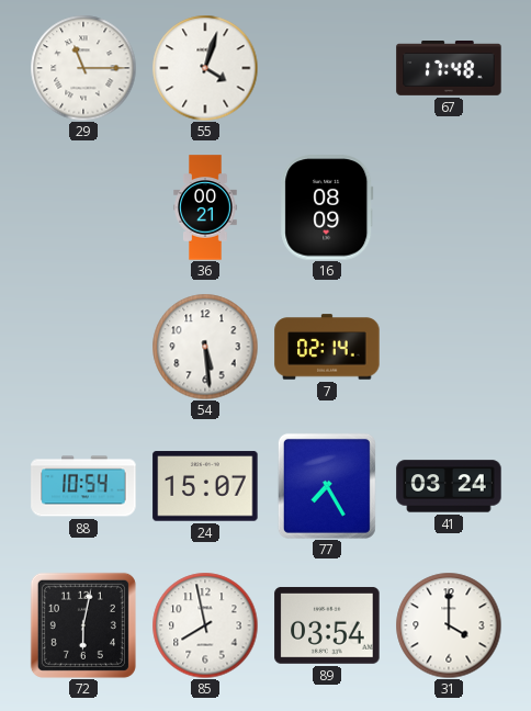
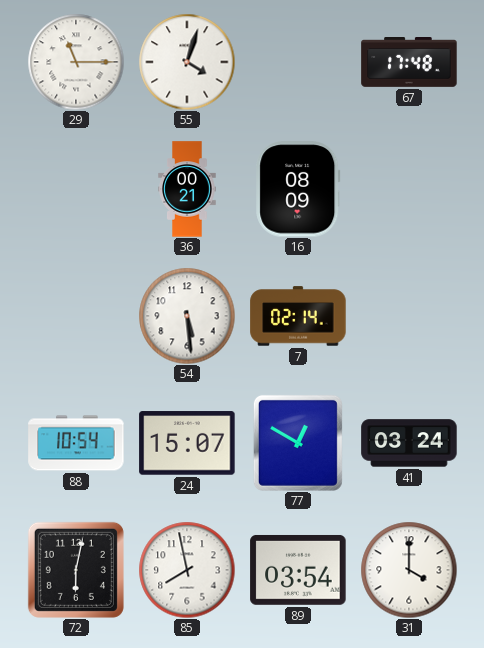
77: 7:25 -> 12:50
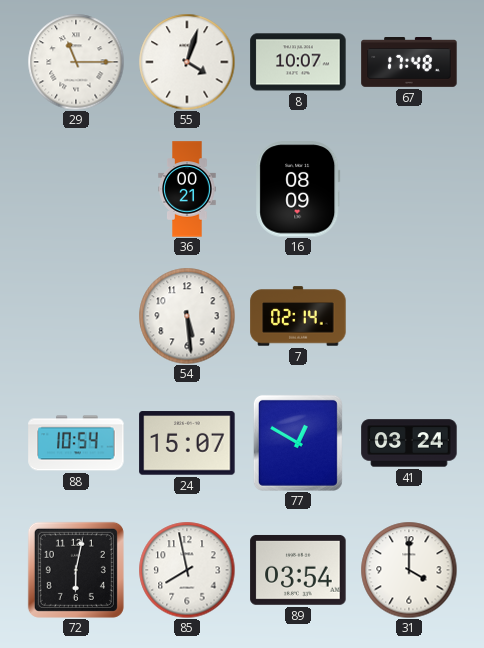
8: none -> 10:07
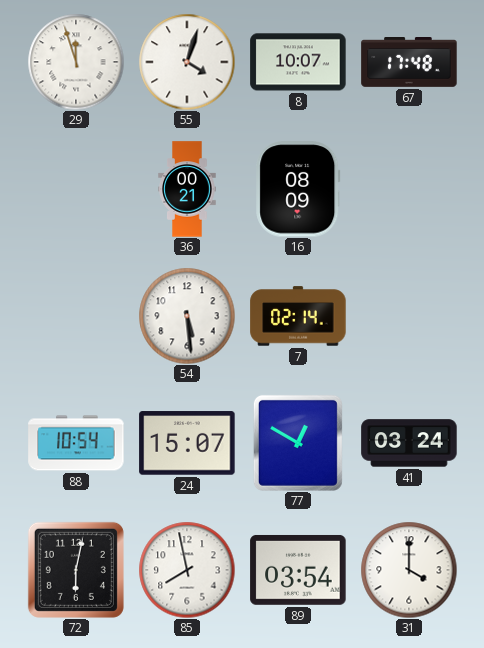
29: 11:15 -> 11:57
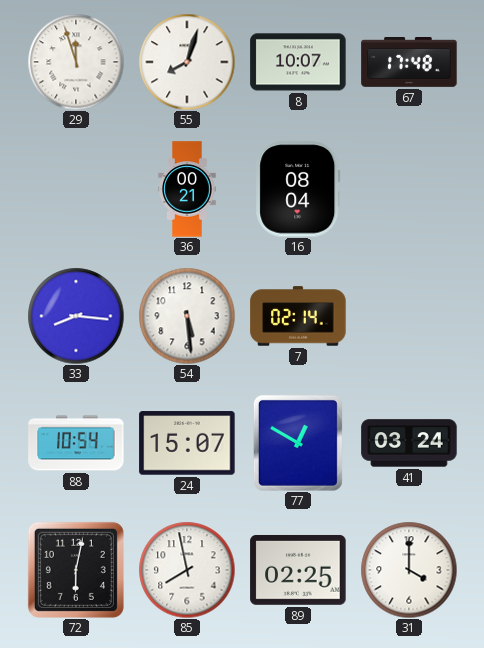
55: 4:03 -> 8:03
16: 08:09 -> 08:04
33: none -> 8:16
89: 03:54 -> 02:25
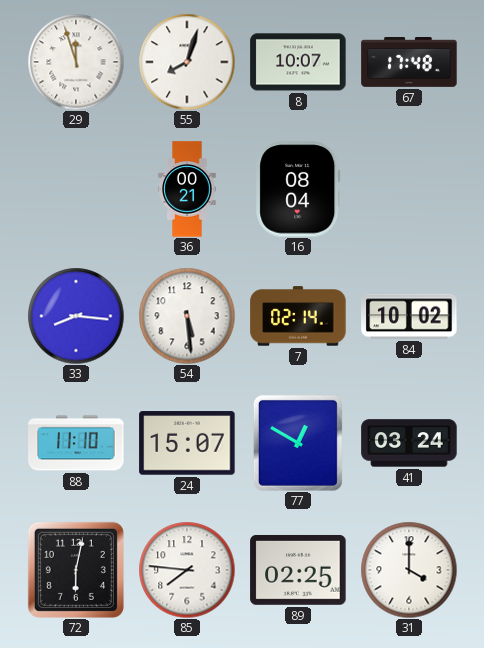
84: none -> 10:02
88: 10:54 -> 11:10
85: 7:58 -> 7:46
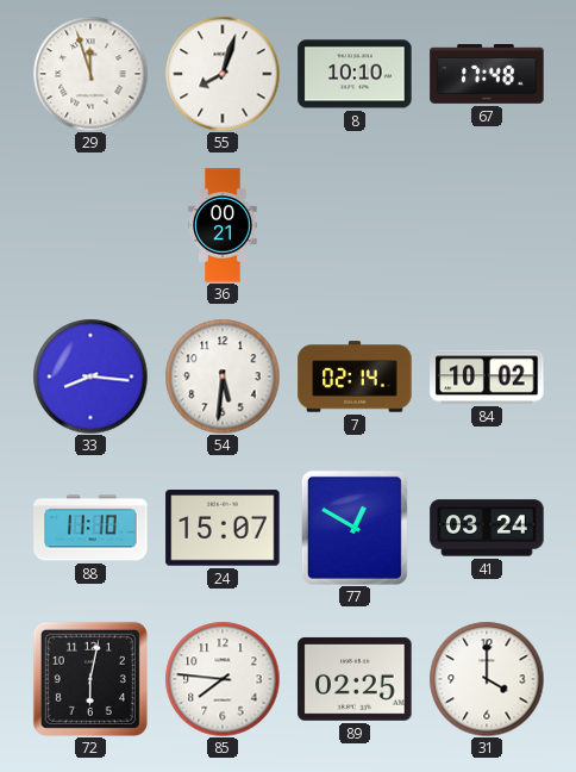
8: 10:07 -> 10:10
16: 08:04 -> none
54: 5:29 -> 5:31
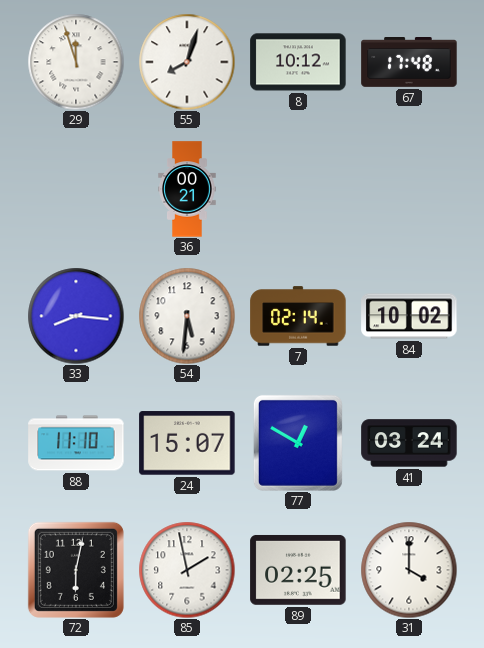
8: 10:10 -> 10:12
85: 7:46 -> 1:58
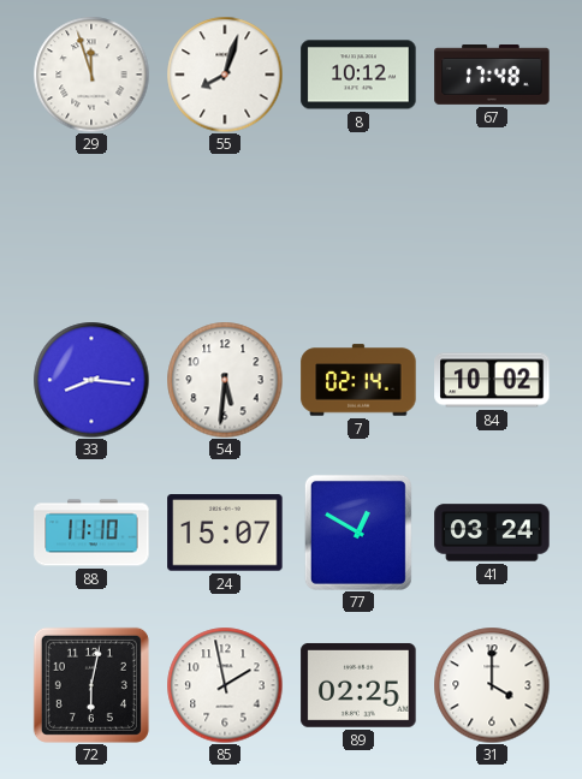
36: 00:21 -> none
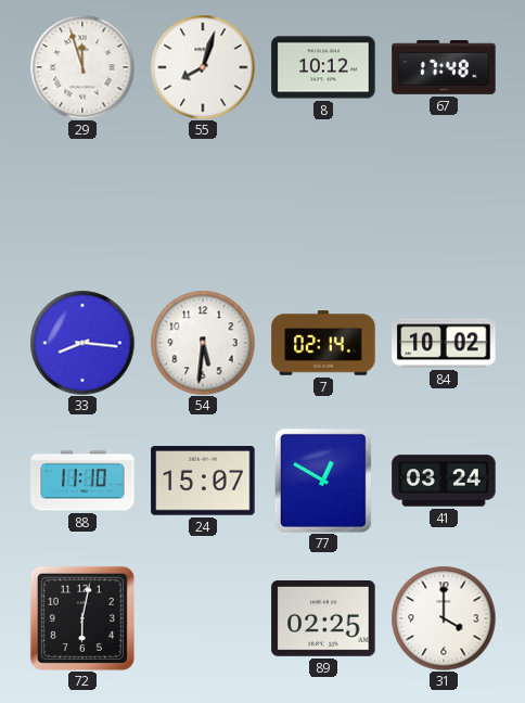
85: 1:58 -> none
